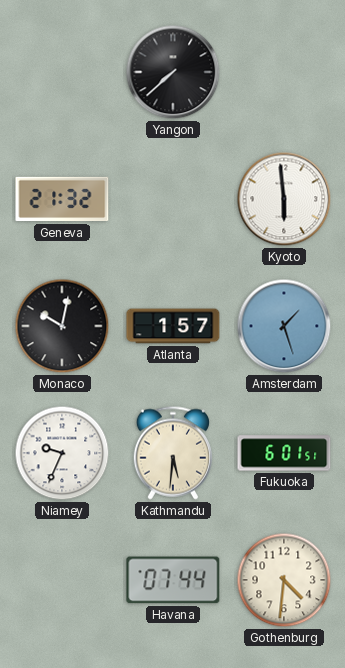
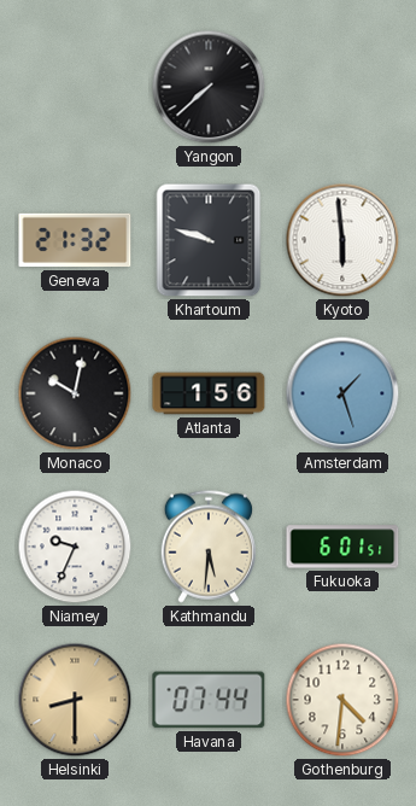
Khartoum: none -> 9:48
Atlanta: 1:57 -> 1:56
Helsinki: none -> 8:30
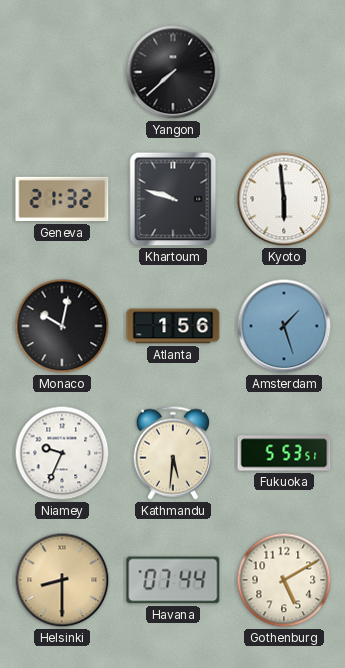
Fukuoka: 6:01 -> 5:53
Gothenburg: 4:31 -> 5:10
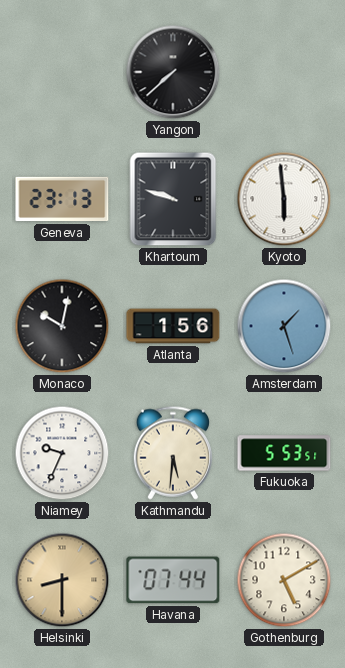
Geneva: 21:32 -> 23:13
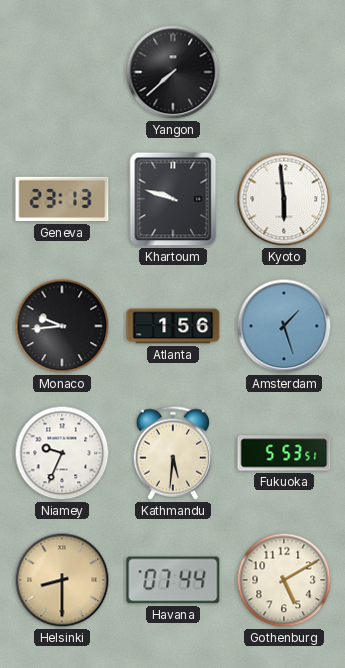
Monaco: 10:02 -> 9:44
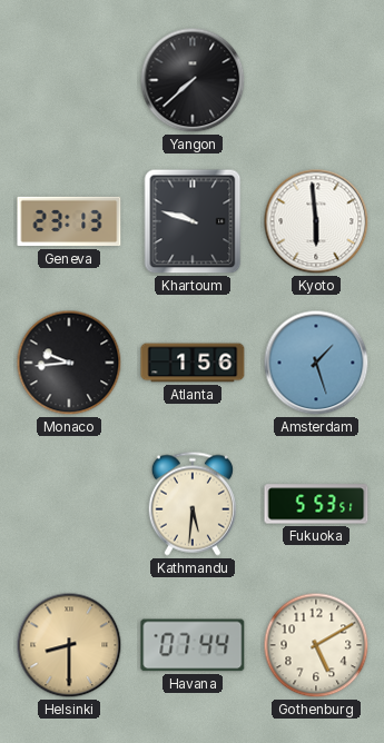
Niamey: 9:34 -> none
